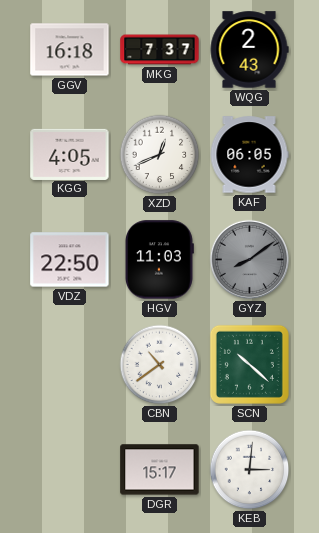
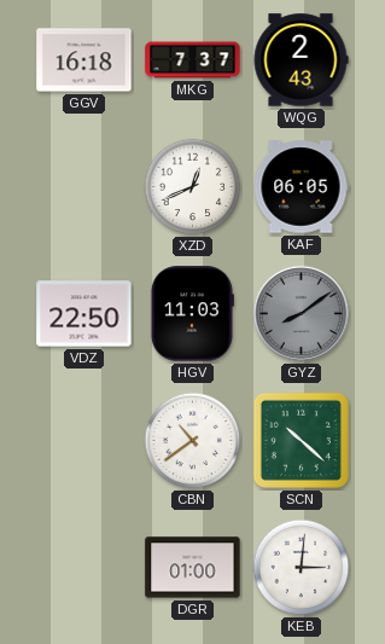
KGG: 4:05 -> none
DGR: 15:17 -> 01:00
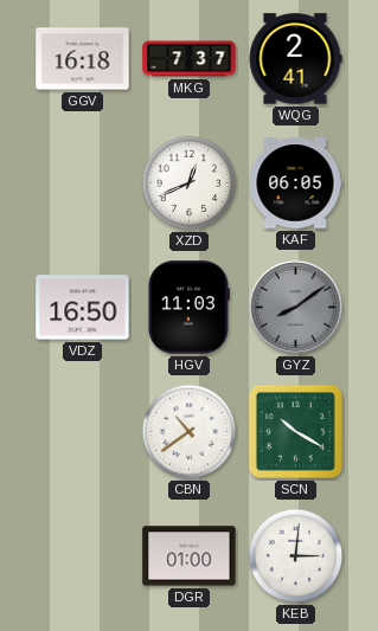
WQG: 2:43 -> 2:41
VDZ: 22:50 -> 16:50
SCN: 10:22 -> 10:20
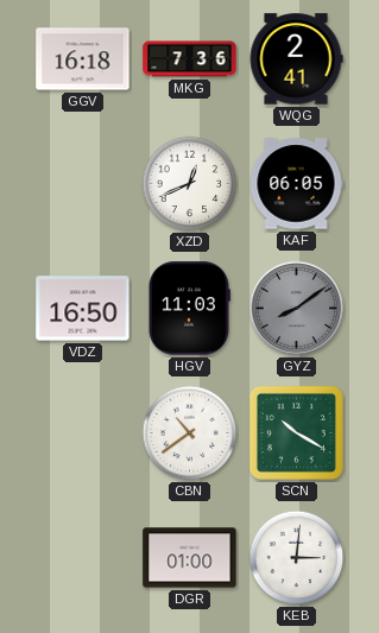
MKG: 7:37 -> 7:36
